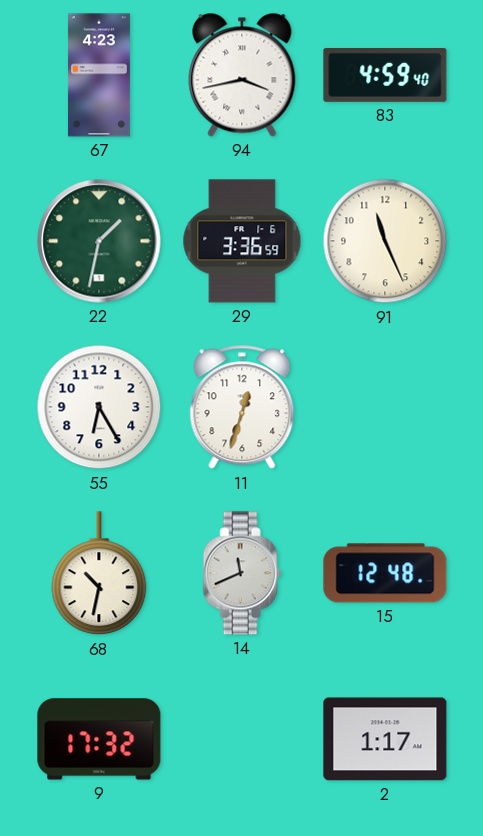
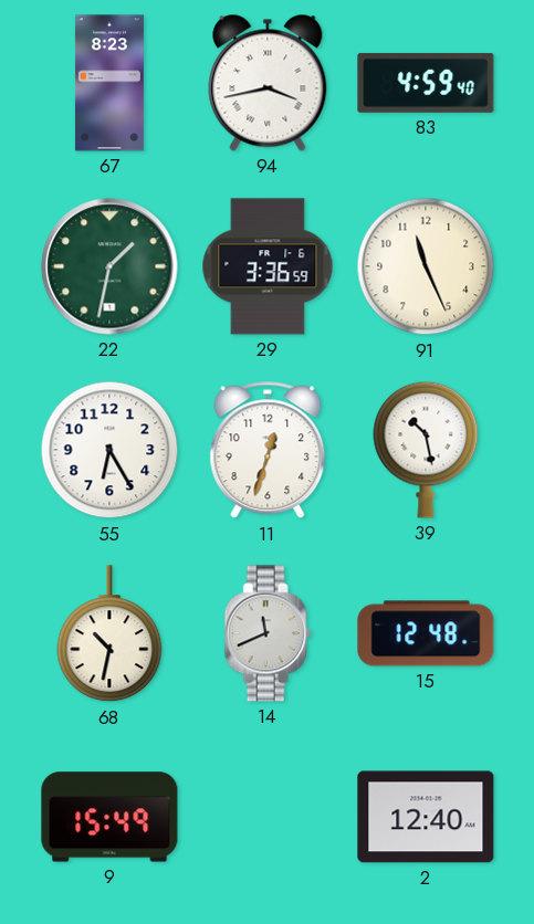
67: 4:23 -> 8:23
39: none -> 10:28
9: 17:32 -> 15:49
2: 1:17 -> 12:40
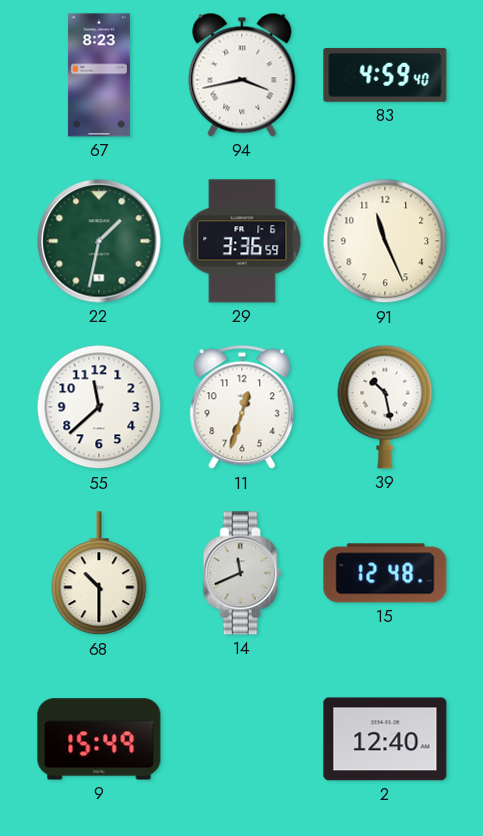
55: 6:25 -> 11:38
68: 10:32 -> 10:30
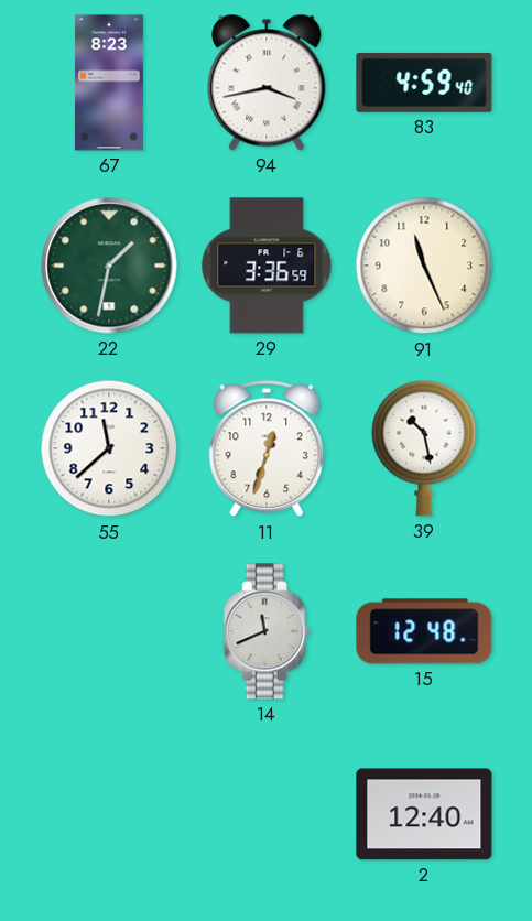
68: 10:30 -> none
9: 15:49 -> none
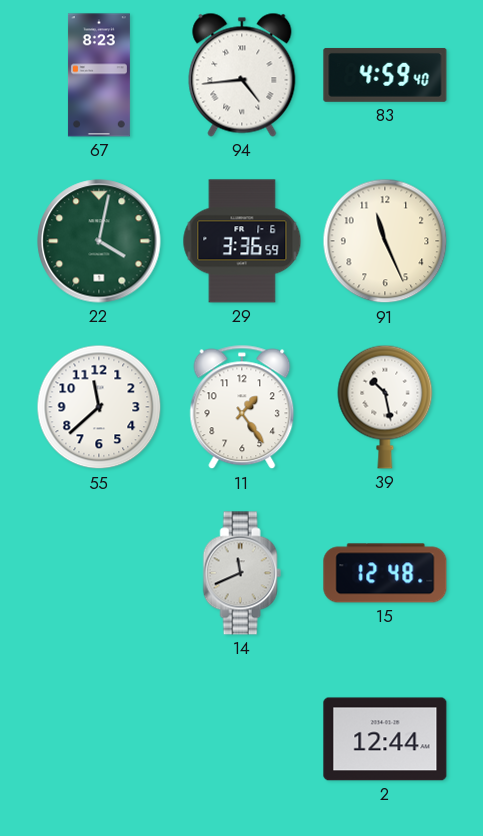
94: 3:43 -> 4:44
22: 1:32 -> 4:02
11: 12:33 -> 1:24
2: 12:40 -> 12:44
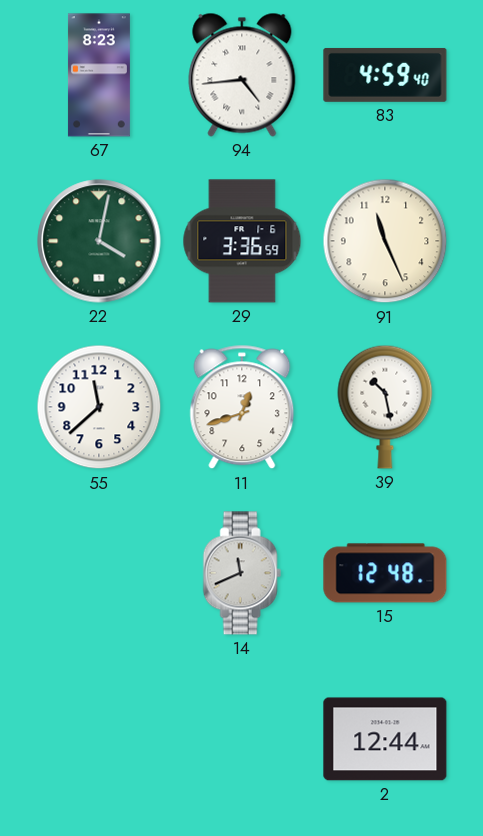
11: 1:24 -> 12:42
